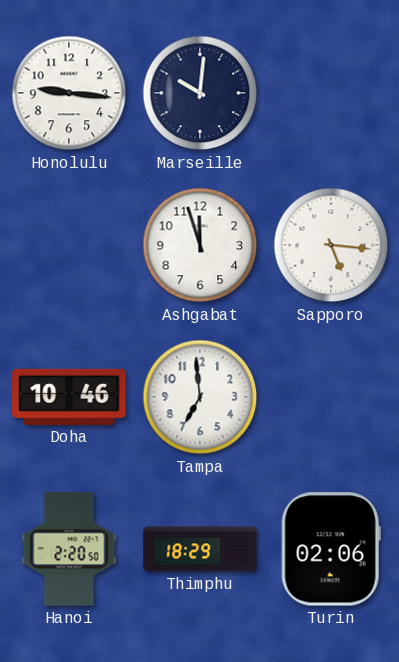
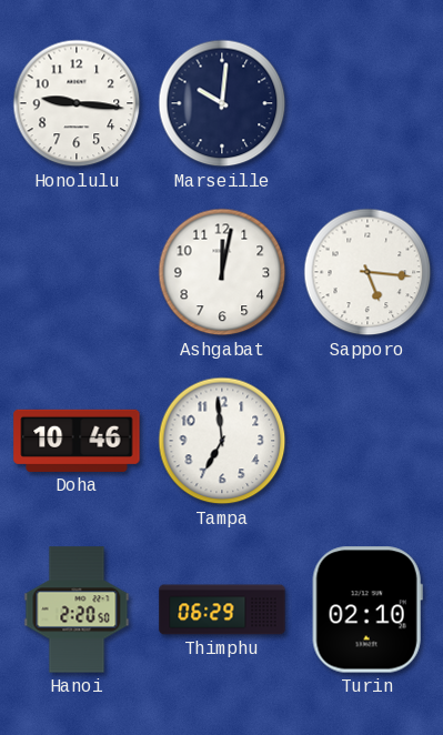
Ashgabat: 11:57 -> 12:02
Thimphu: 18:29 -> 06:29
Turin: 02:06 -> 02:10
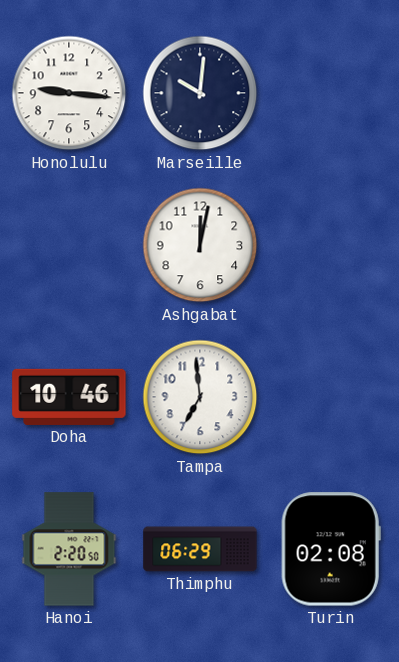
Sapporo: 5:16 -> none
Turin: 02:10 -> 02:08
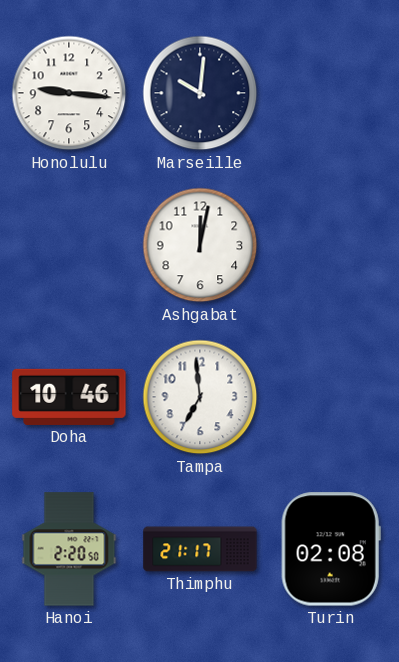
Thimphu: 06:29 -> 21:17
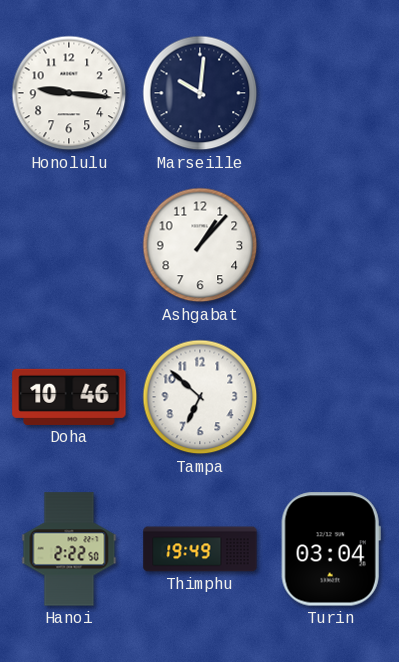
Ashgabat: 12:02 -> 1:07
Tampa: 6:59 -> 6:52
Hanoi: 2:20 -> 2:22
Thimphu: 21:17 -> 19:49
Turin: 02:08 -> 03:04
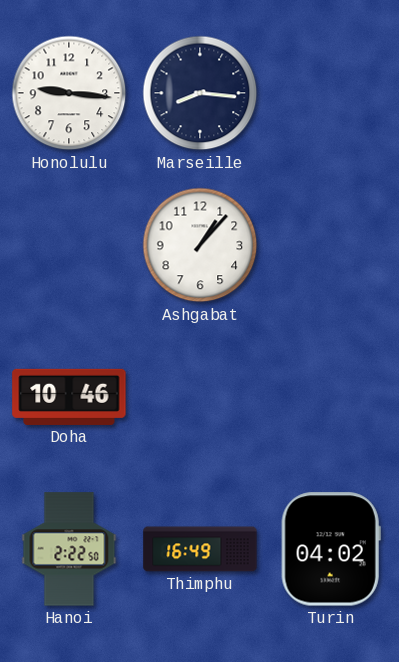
Marseille: 10:01 -> 8:16
Tampa: 6:52 -> none
Thimphu: 19:49 -> 16:49
Turin: 03:04 -> 04:02
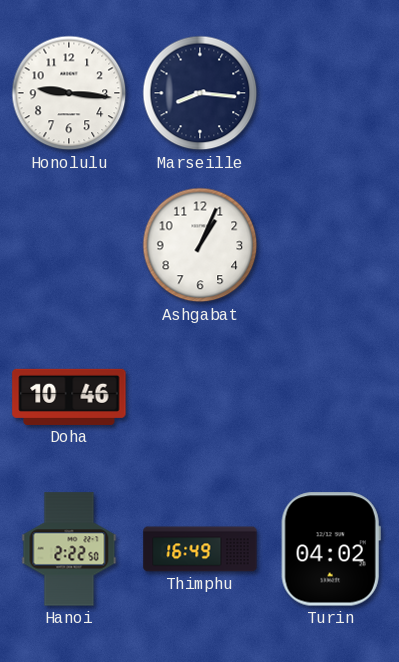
Ashgabat: 1:07 -> 1:04
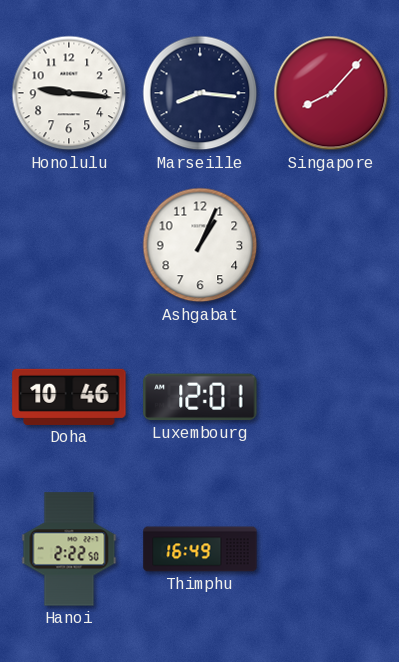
Singapore: none -> 8:07
Luxembourg: none -> 12:01
Turin: 04:02 -> none
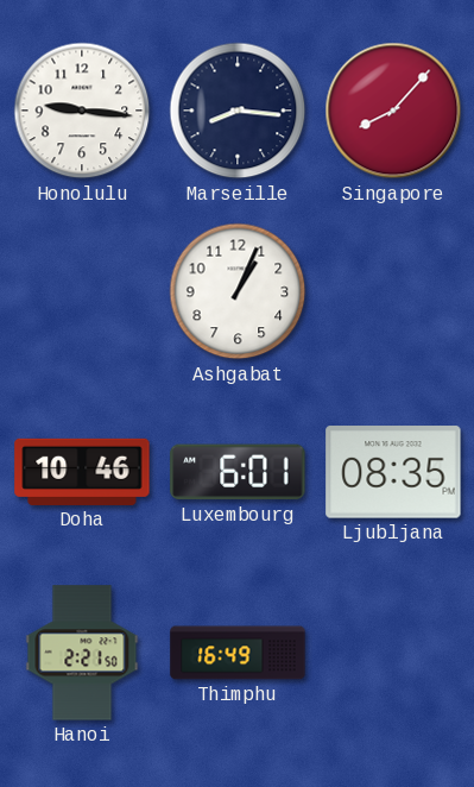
Luxembourg: 12:01 -> 6:01
Ljubljana: none -> 08:35
Hanoi: 2:22 -> 2:21
